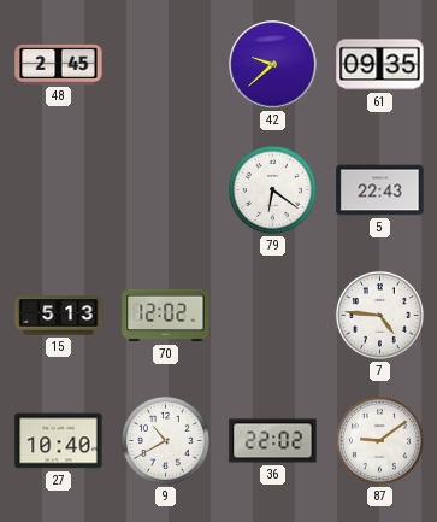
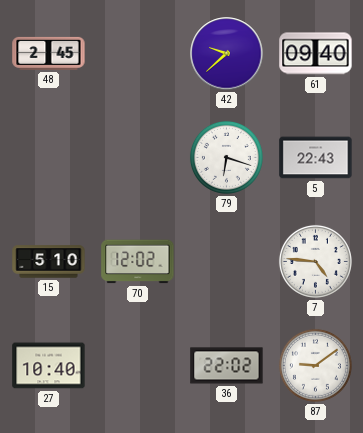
61: 09:35 -> 09:40
79: 6:21 -> 6:18
15: 5:13 -> 5:10
9: 10:40 -> none
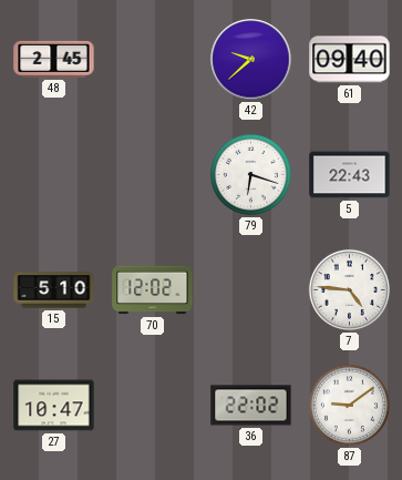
27: 10:40 -> 10:47
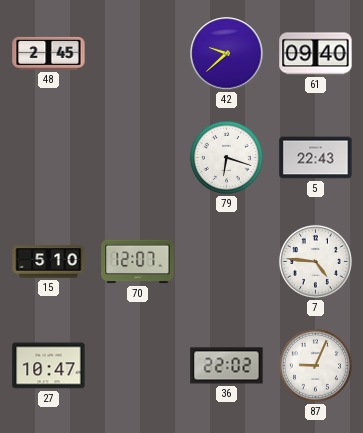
70: 12:02 -> 12:07
87: 9:09 -> 9:04
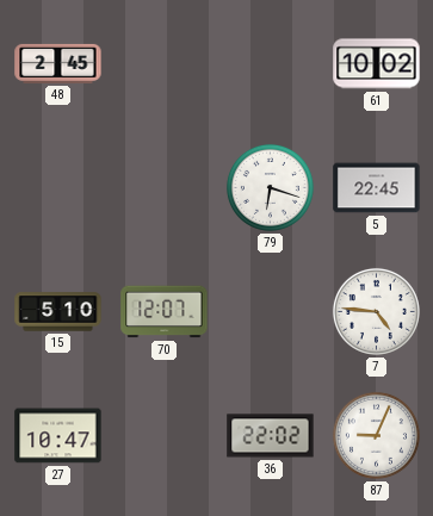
42: 9:38 -> none
61: 09:40 -> 10:02
5: 22:43 -> 22:45
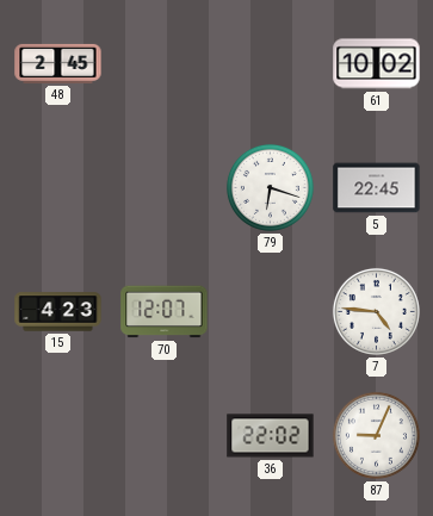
15: 5:10 -> 4:23
27: 10:47 -> none
